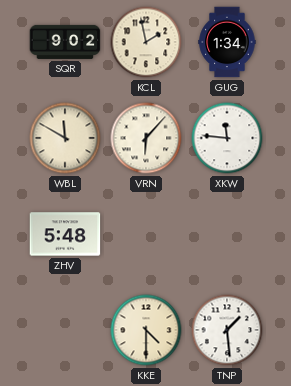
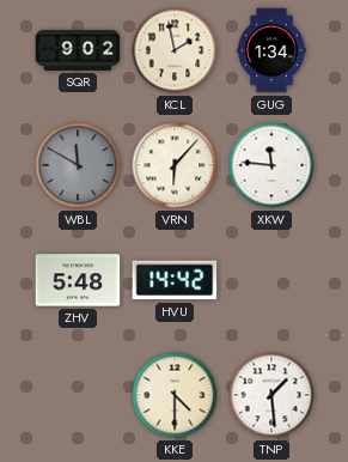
WBL dial: cream -> grey
HVU: none -> 14:42
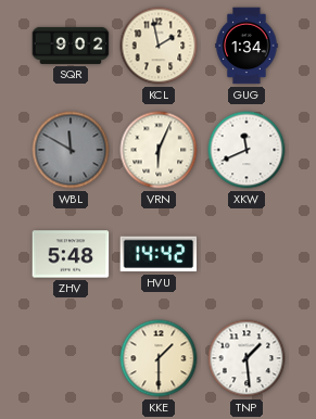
VRN: 6:07 -> 6:04
XKW: 11:46 -> 11:41
KKE: 4:30 -> 1:30
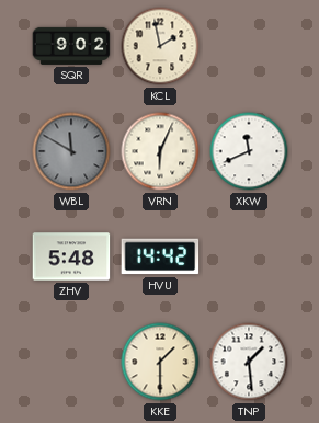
GUG: 1:34 -> none
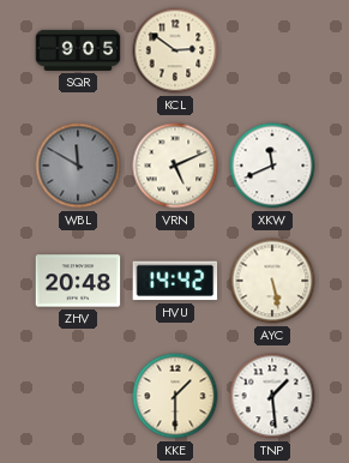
SQR: 9:02 -> 9:05
KCL: 1:58 -> 2:51
VRN: 6:04 -> 5:11
ZHV: 5:48 -> 20:48
AYC: none -> 5:28
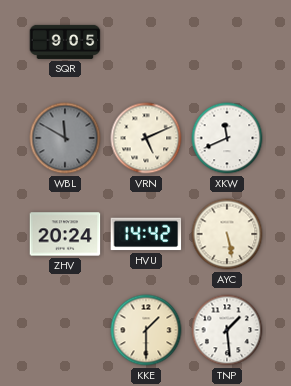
KCL: 2:51 -> none
ZHV: 20:48 -> 20:24
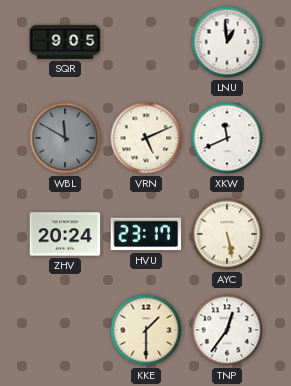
LNU: none -> 12:59
HVU: 14:42 -> 23:17
TNP: 1:29 -> 12:36
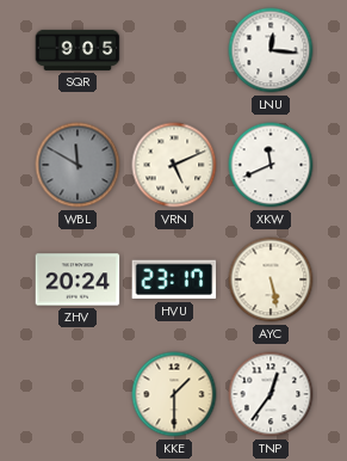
LNU: 12:59 -> 12:16
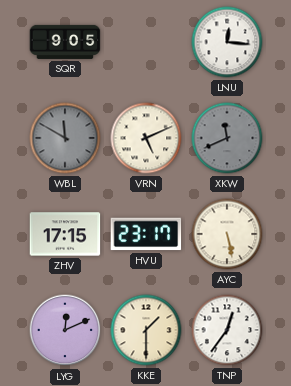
XKW dial: white -> grey
ZHV: 20:24 -> 17:15
LYG: none -> 12:11
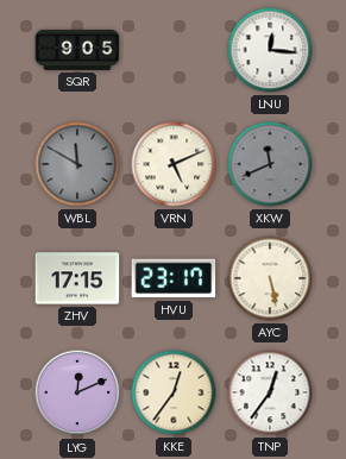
KKE: 1:30 -> 12:36
